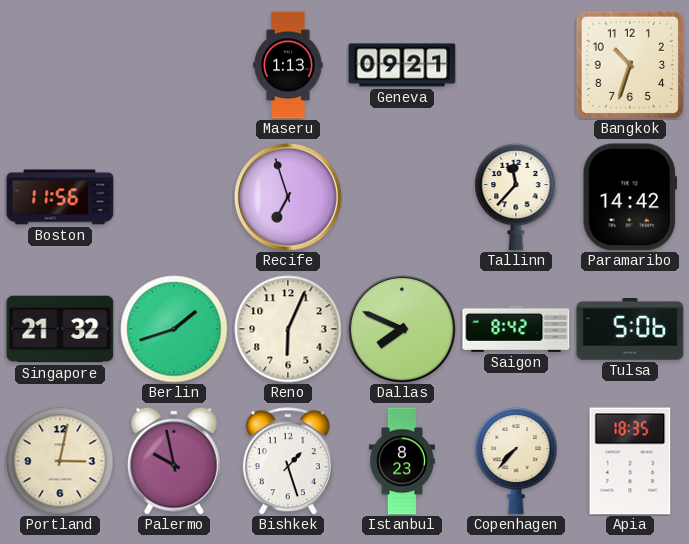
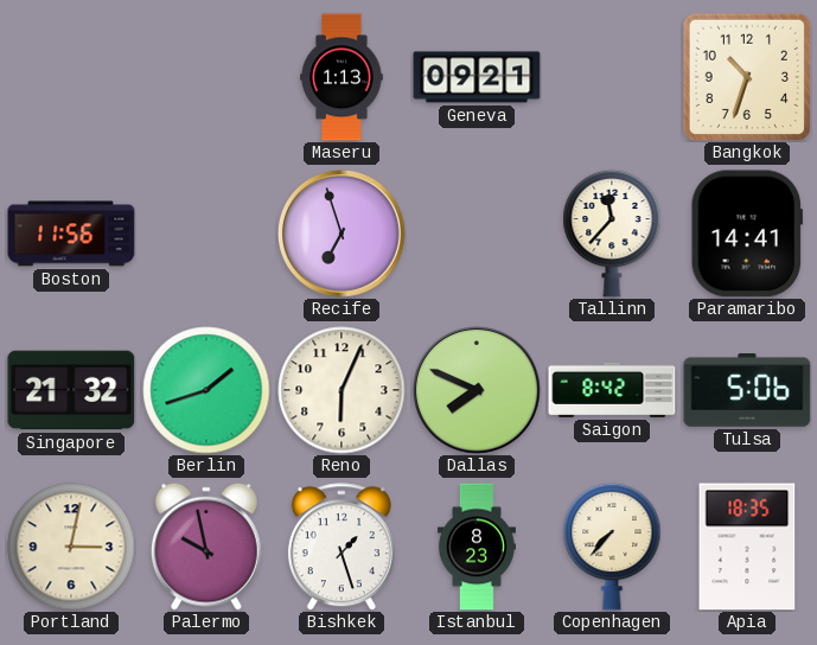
Paramaribo: 14:42 -> 14:41
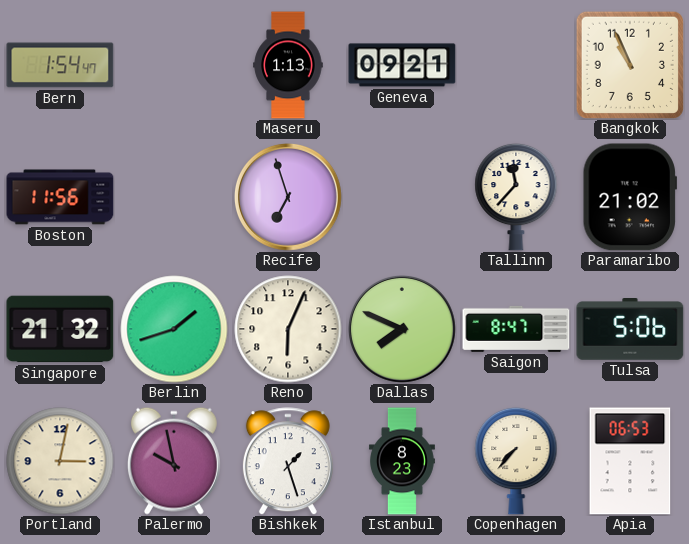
Bern: none -> 1:54
Bangkok: 10:33 -> 10:56
Paramaribo: 14:41 -> 21:02
Saigon: 8:42 -> 8:47
Apia: 18:35 -> 06:53
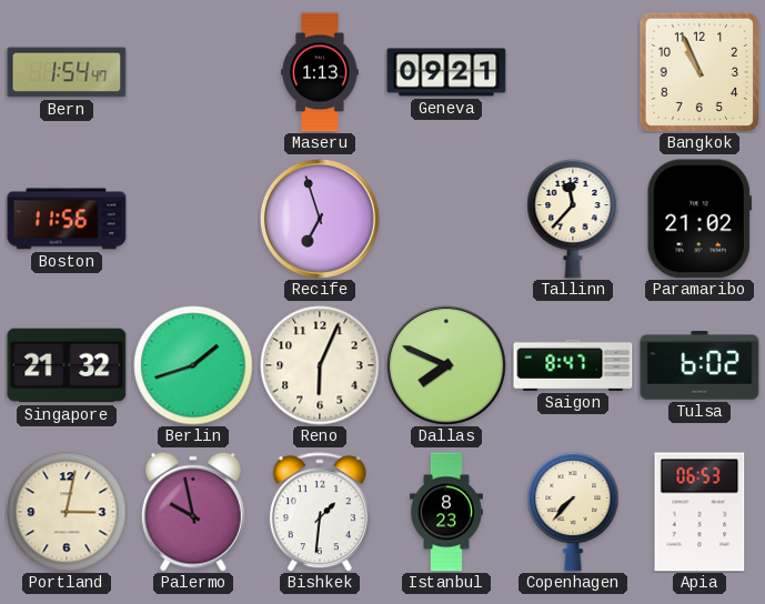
Tulsa: 5:06 -> 6:02
Bishkek: 1:27 -> 1:31
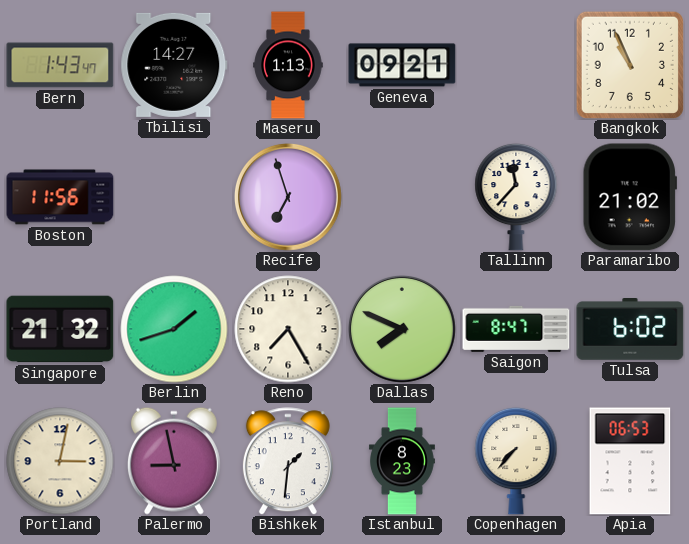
Bern: 1:54 -> 1:43
Tbilisi: none -> 14:27
Reno: 6:04 -> 7:25
Palermo: 9:58 -> 8:58
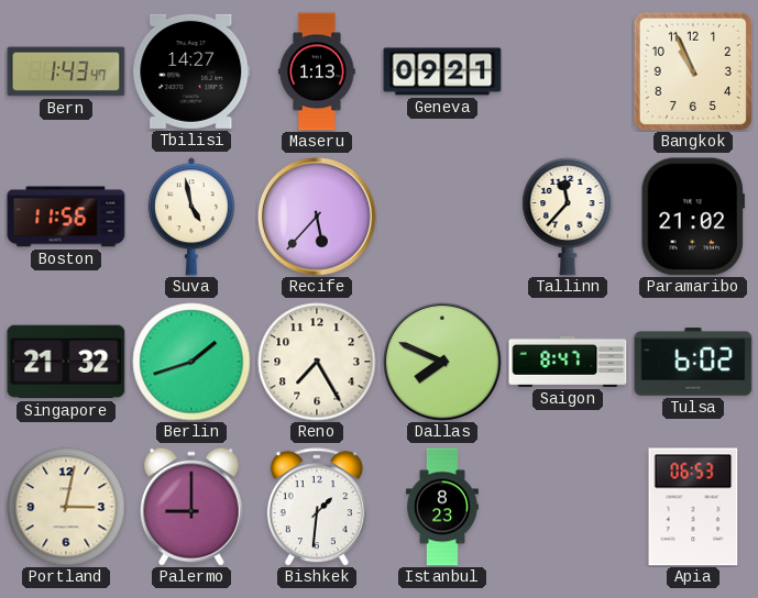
Suva: none -> 4:58
Recife: 6:57 -> 5:37
Palermo: 8:58 -> 9:00
Copenhagen: 7:37 -> none
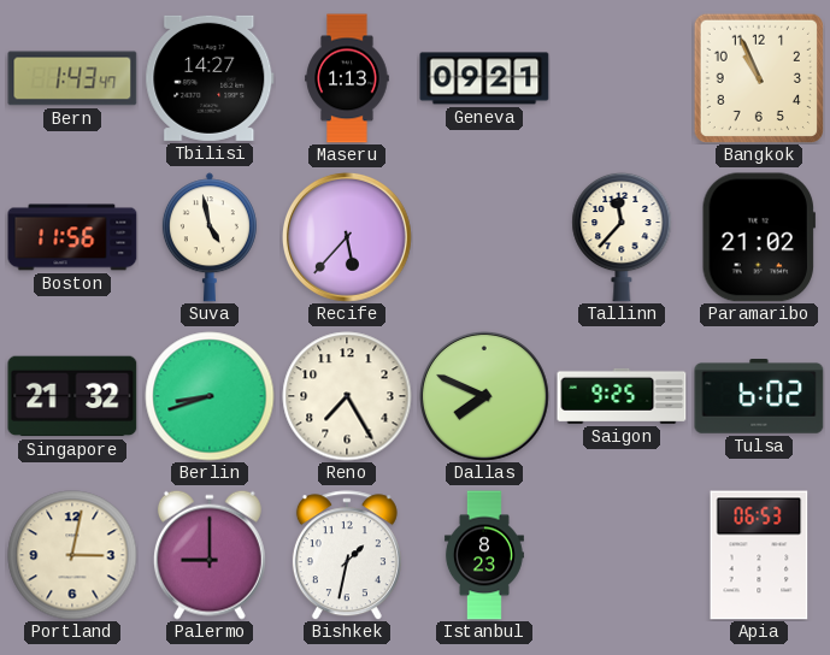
Berlin: 1:42 -> 8:42
Saigon: 8:47 -> 9:25
Bishkek: 1:31 -> 1:32
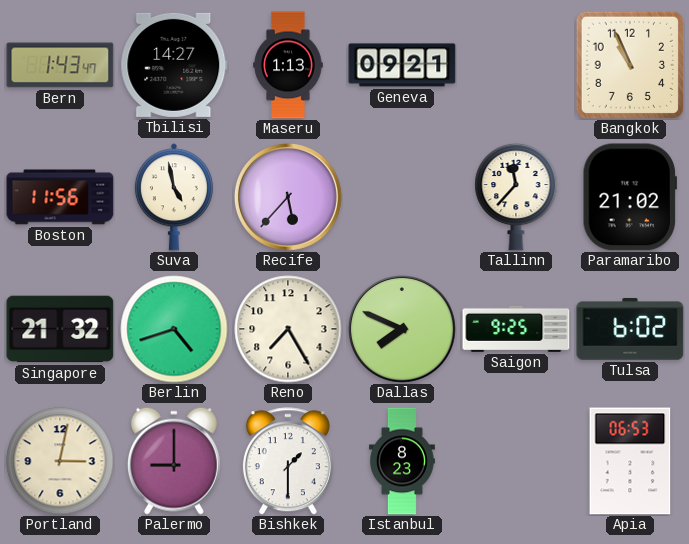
Berlin: 8:42 -> 4:42
Bishkek: 1:32 -> 1:30
